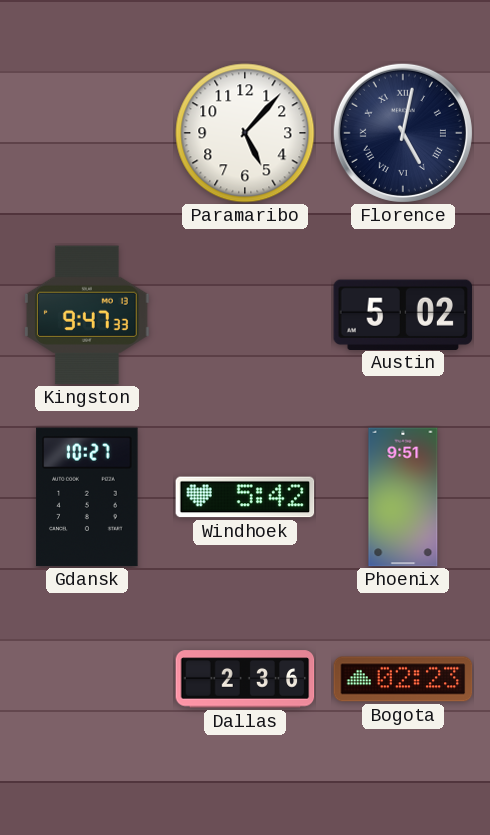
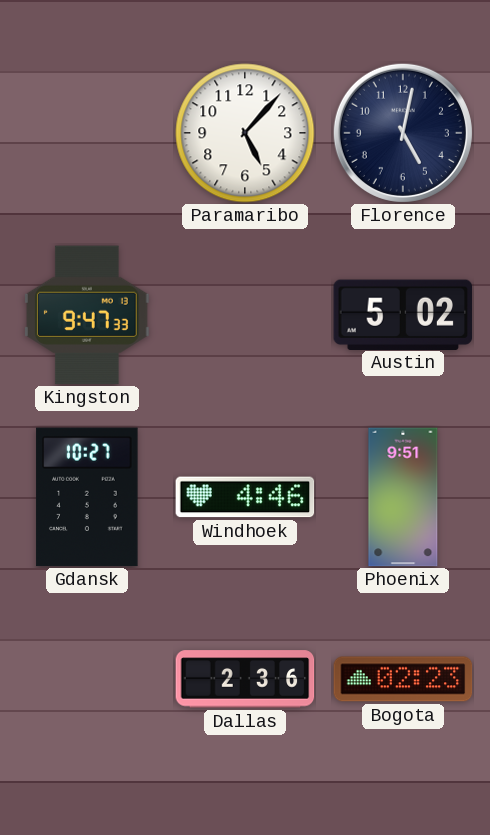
Florence numerals: Roman -> Arabic
Windhoek: 5:42 -> 4:46
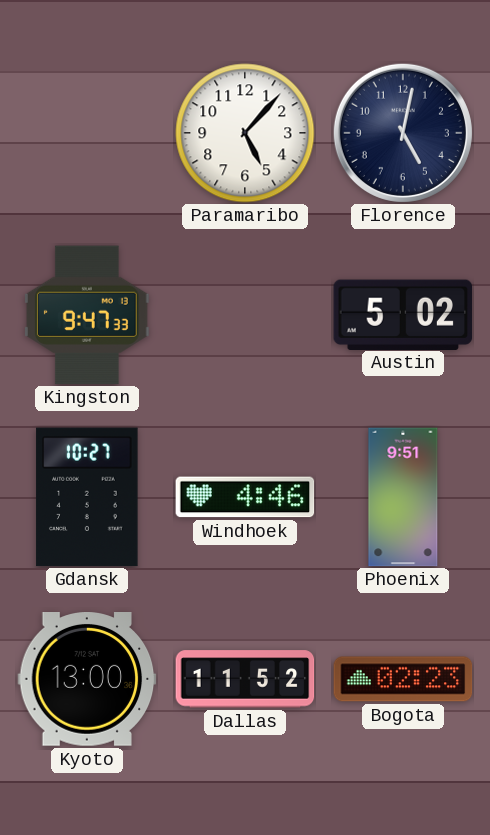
Kyoto: none -> 13:00
Dallas: 2:36 -> 11:52
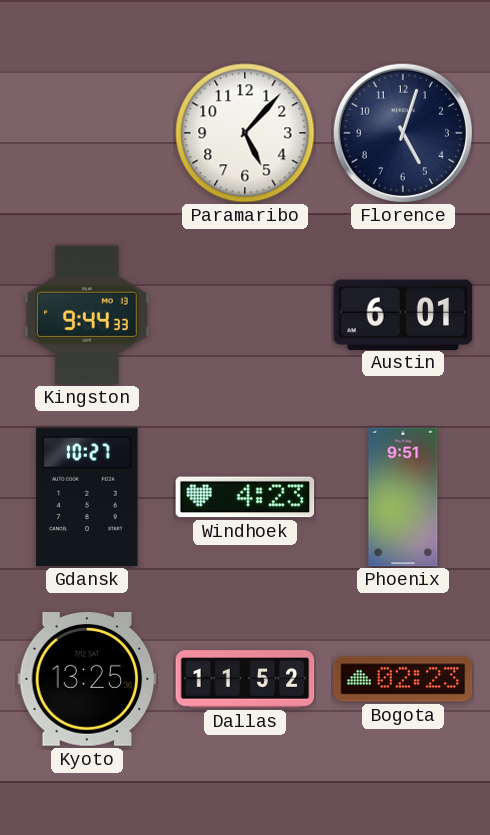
Florence: 5:02 -> 5:03
Kingston: 9:47 -> 9:44
Austin: 5:02 -> 6:01
Windhoek: 4:46 -> 4:23
Kyoto: 13:00 -> 13:25
